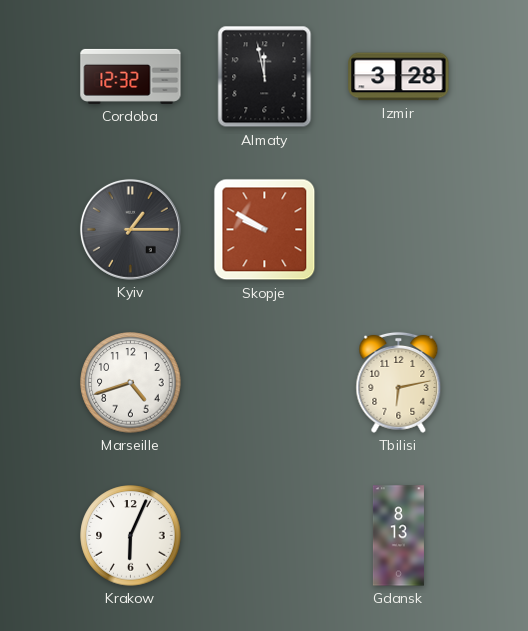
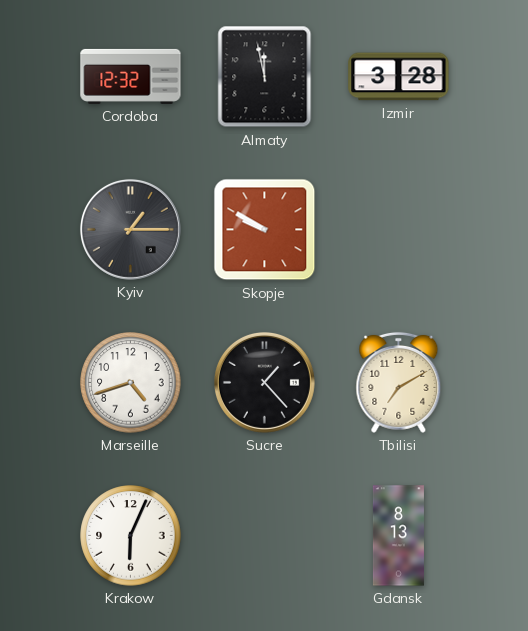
Sucre: none -> 1:23
Tbilisi: 6:13 -> 7:10
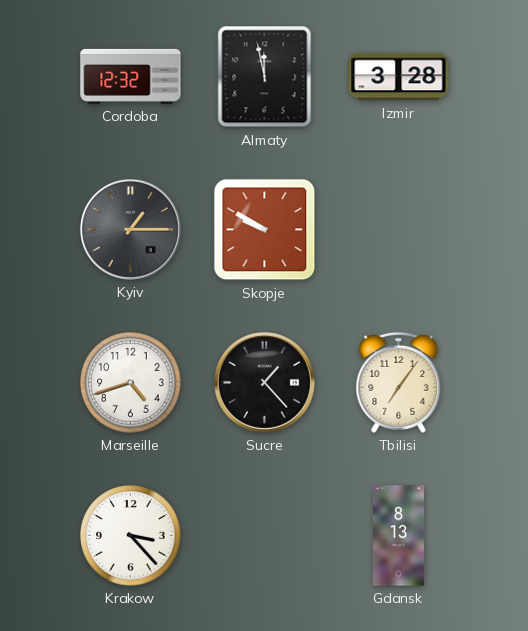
Tbilisi: 7:10 -> 7:06
Krakow: 6:04 -> 3:23
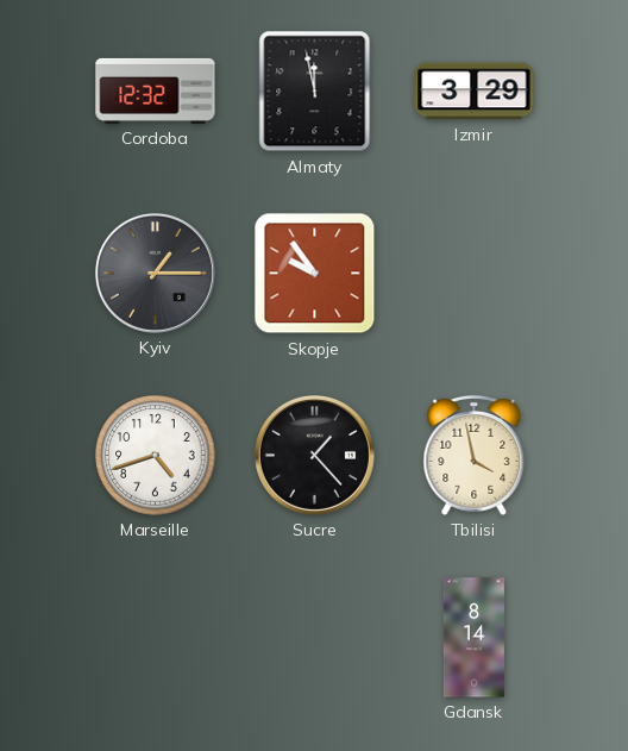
Izmir: 3:28 -> 3:29
Skopje: 9:50 -> 9:54
Tbilisi: 7:06 -> 3:58
Krakow: 3:23 -> none
Gdansk: 8:13 -> 8:14
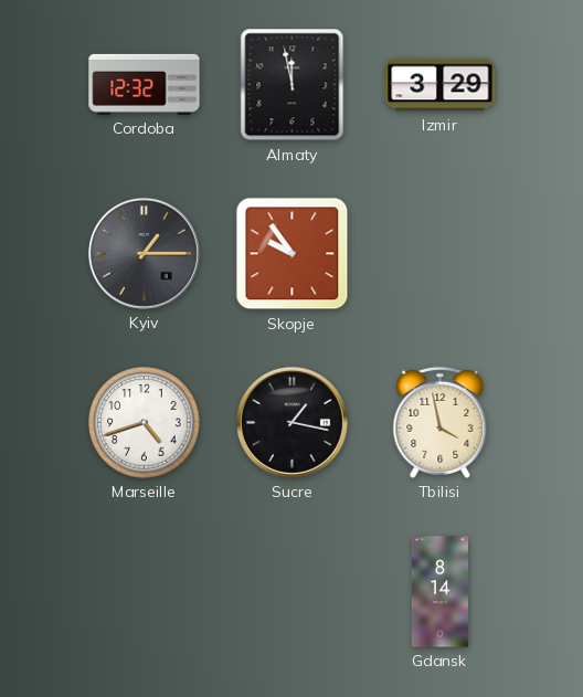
Sucre: 1:23 -> 1:17
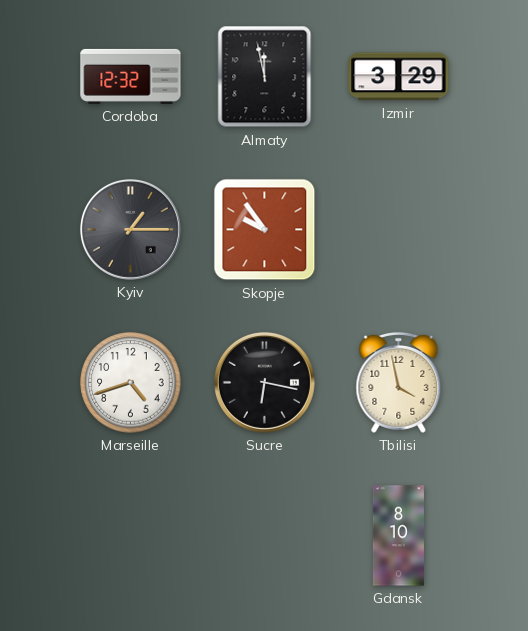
Sucre: 1:17 -> 6:17
Gdansk: 8:14 -> 8:10
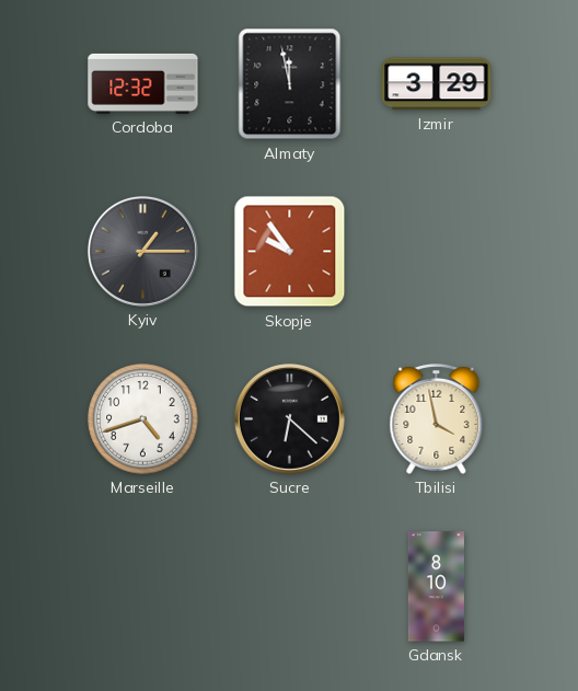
Sucre: 6:17 -> 6:22
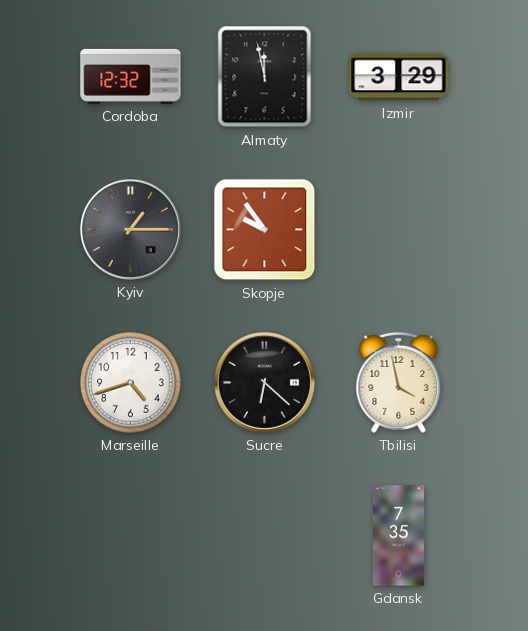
Gdansk: 8:10 -> 7:35
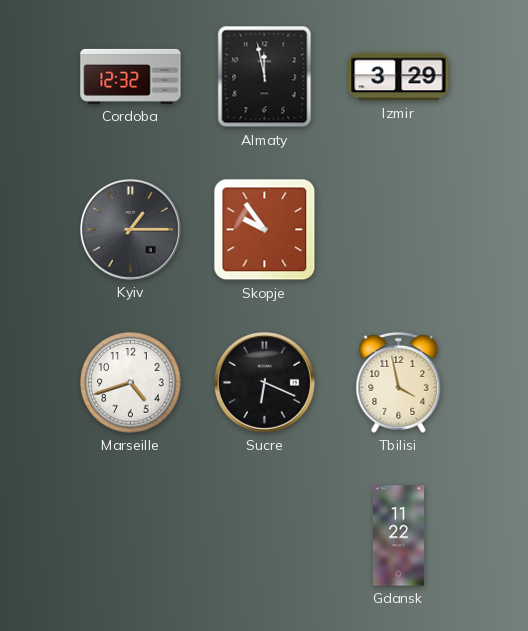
Sucre: 6:22 -> 6:19
Gdansk: 7:35 -> 11:22
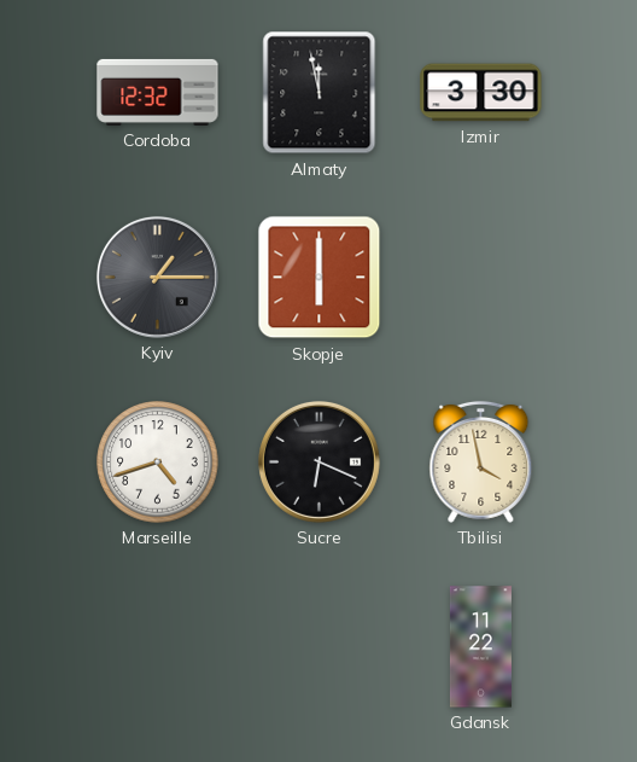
Izmir: 3:29 -> 3:30
Skopje: 9:54 -> 6:00
